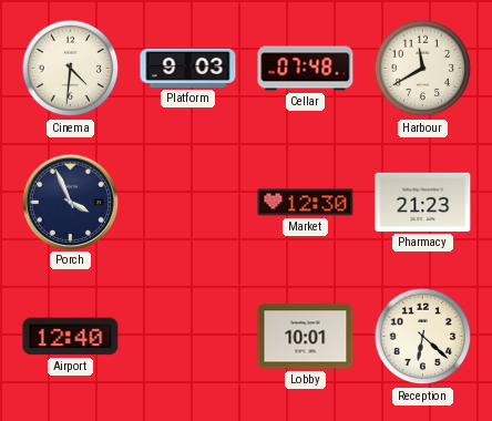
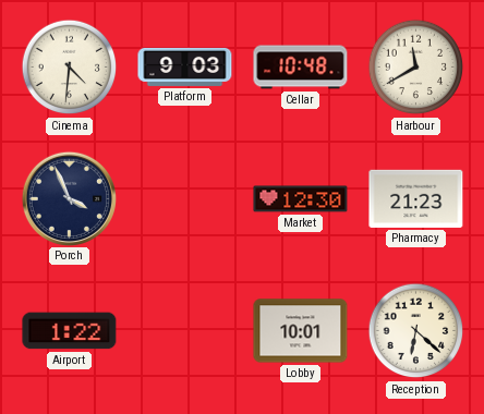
Cellar: 07:48 -> 10:48
Airport: 12:40 -> 1:22
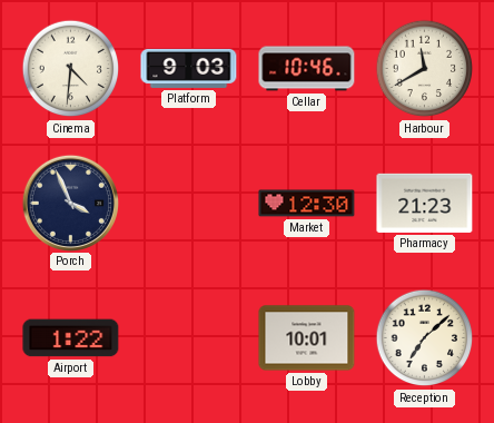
Cellar: 10:48 -> 10:46
Reception: 6:22 -> 7:08
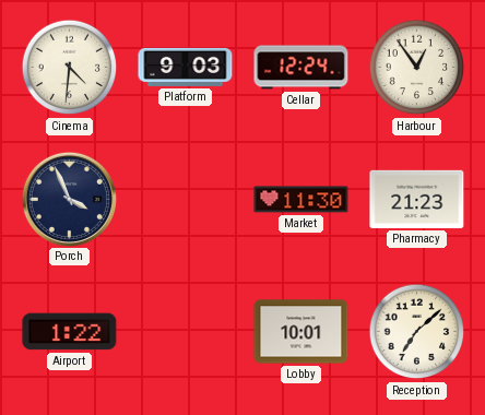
Cellar: 10:46 -> 12:24
Harbour: 11:40 -> 12:54
Market: 12:30 -> 11:30
